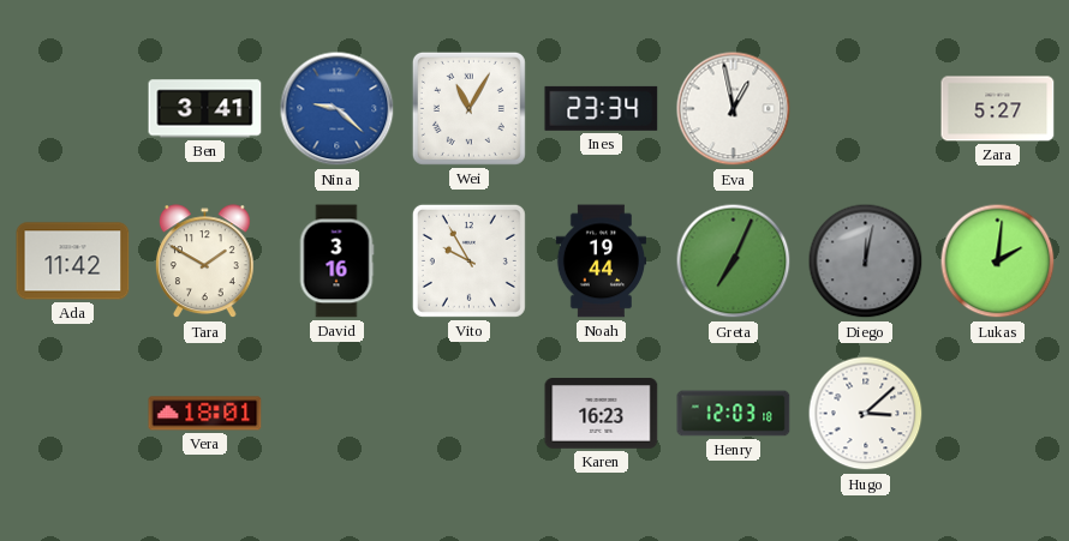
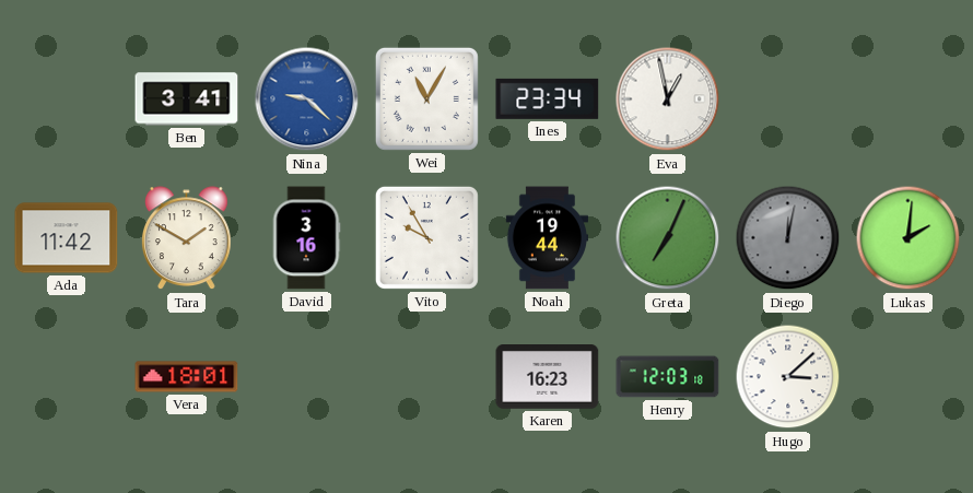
Zara: 5:27 -> none
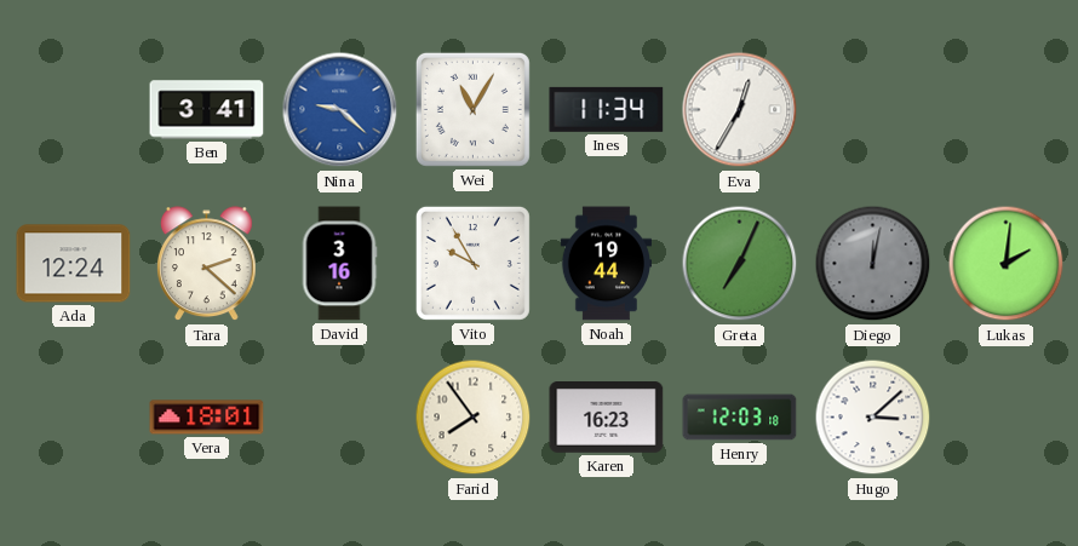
Ines: 23:34 -> 11:34
Eva: 12:58 -> 12:35
Ada: 11:42 -> 12:24
Tara: 1:50 -> 2:22
Farid: none -> 7:54
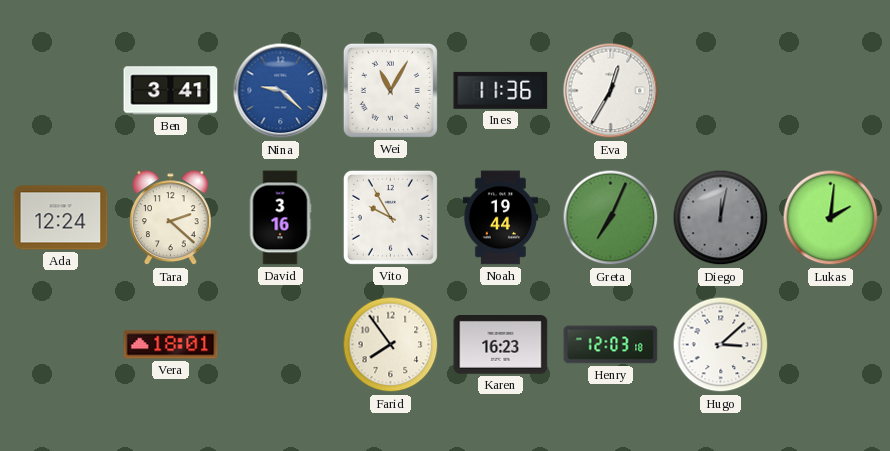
Ines: 11:34 -> 11:36
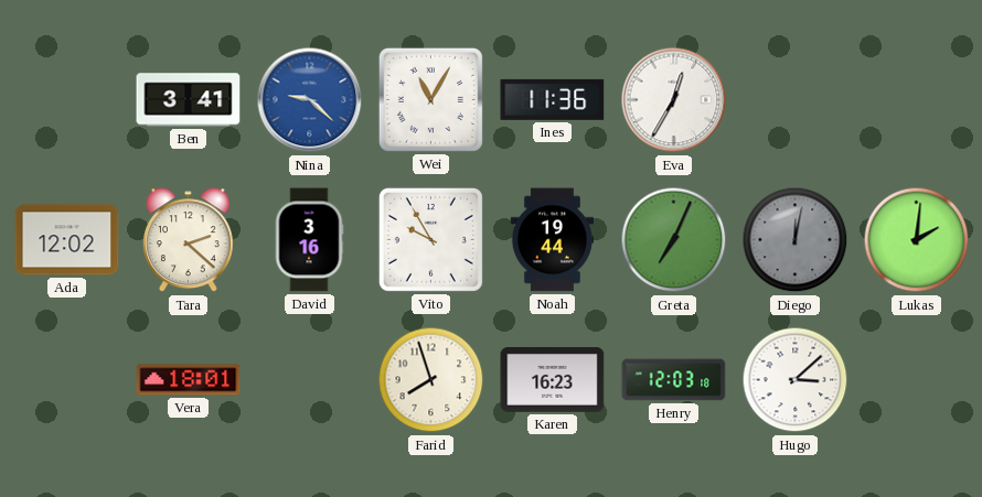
Ada: 12:24 -> 12:02
Farid: 7:54 -> 7:57
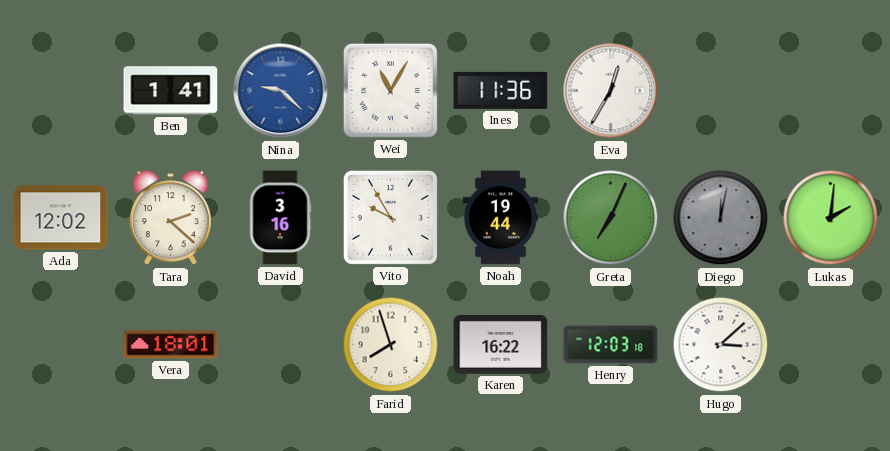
Ben: 3:41 -> 1:41
Karen: 16:23 -> 16:22
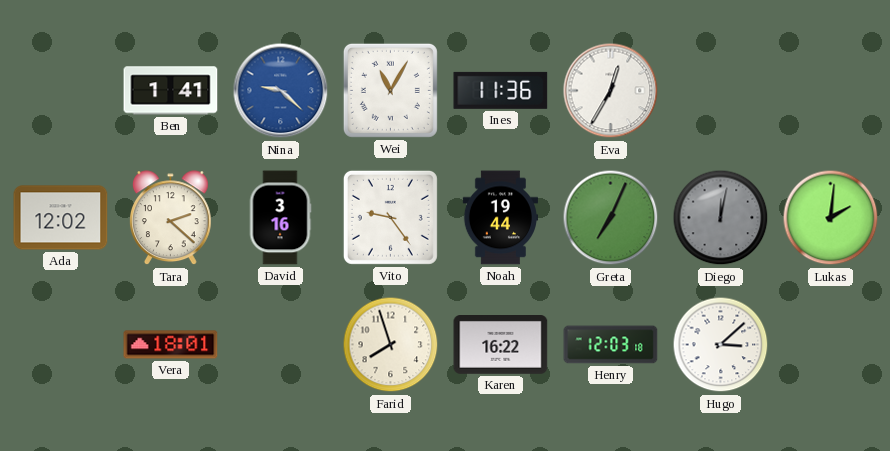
Vito: 9:55 -> 9:24
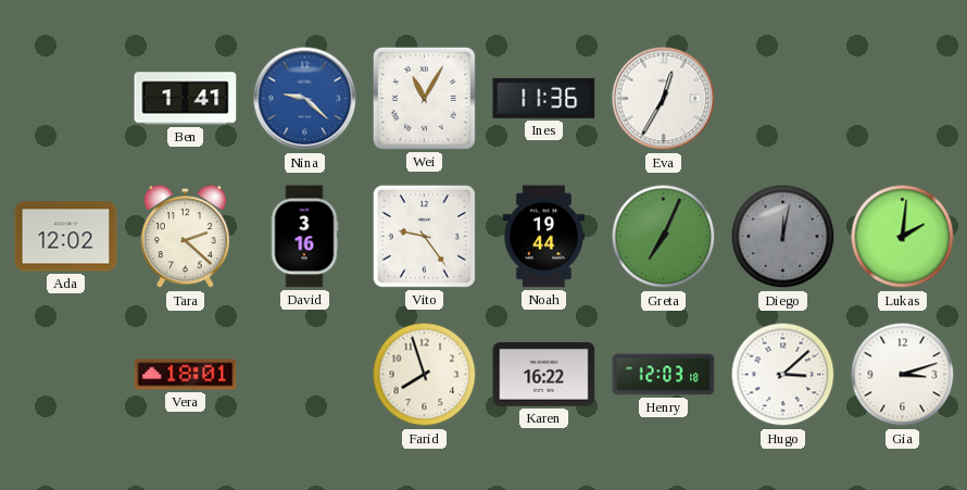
Gia: none -> 3:12
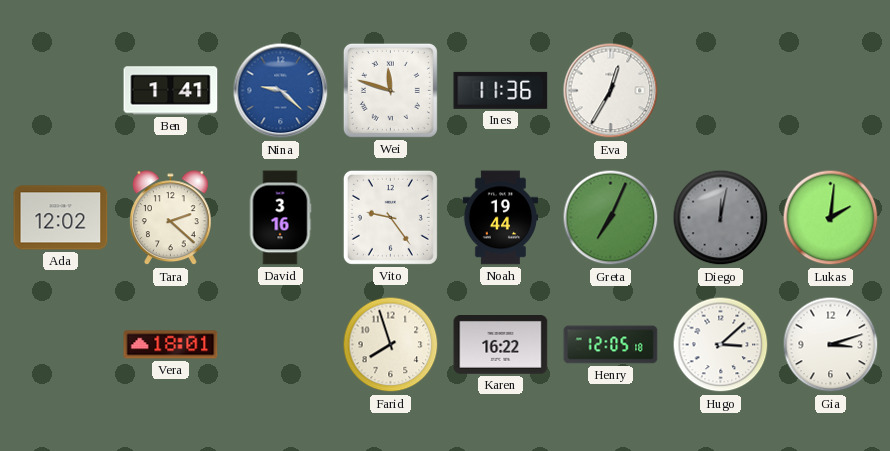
Wei: 11:05 -> 11:48
Henry: 12:03 -> 12:05
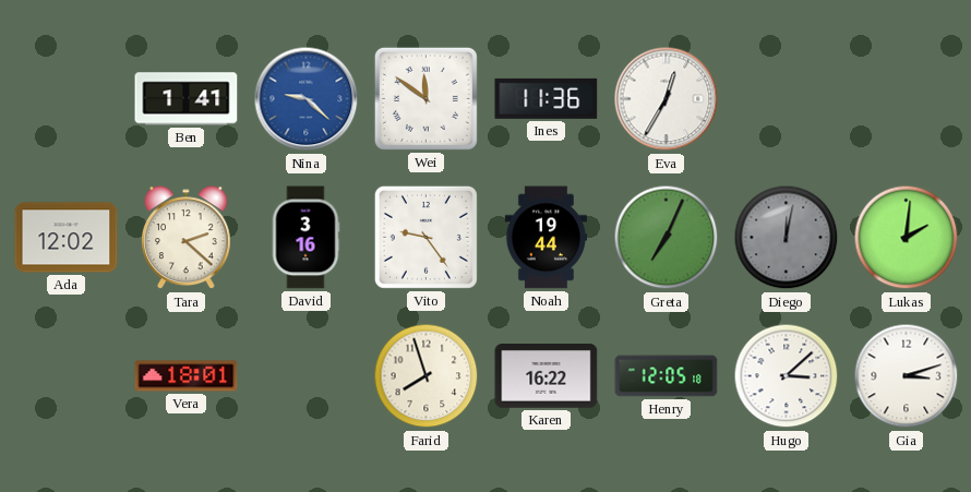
Wei: 11:48 -> 11:51
